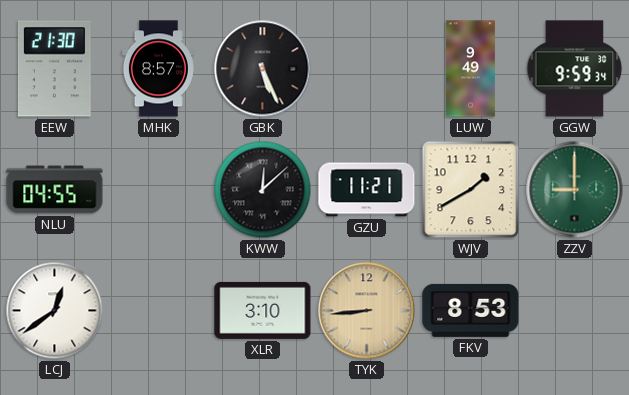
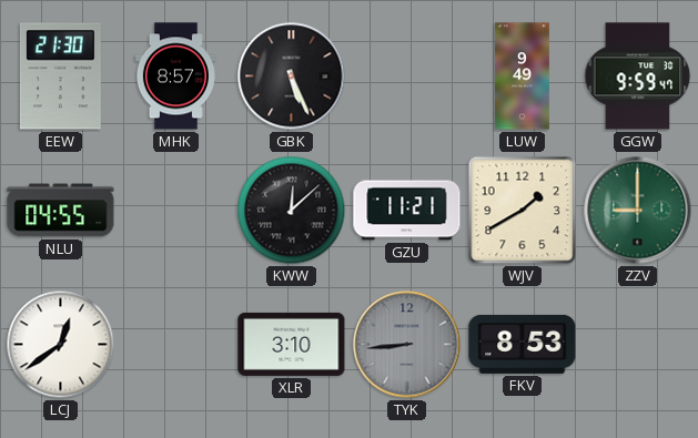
GGW: 9:59:34 -> 9:59:47
TYK dial: champagne -> grey
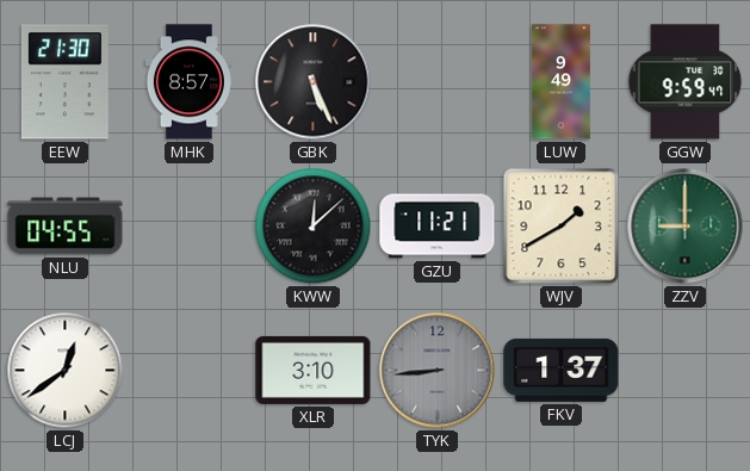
FKV: 8:53 -> 1:37
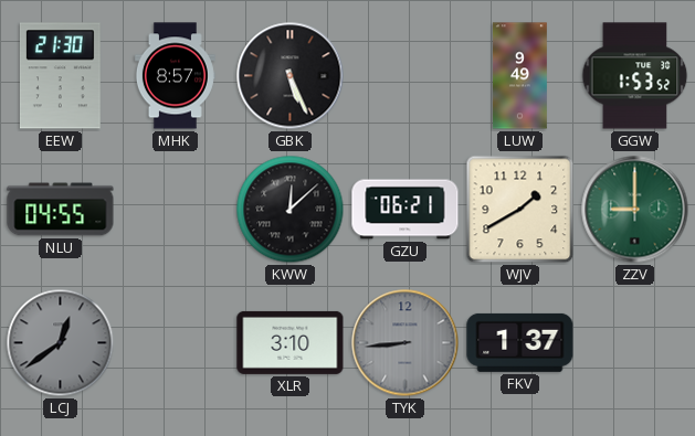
GGW: 9:59 -> 1:53
GZU: 11:21 -> 06:21
LCJ dial: white -> grey
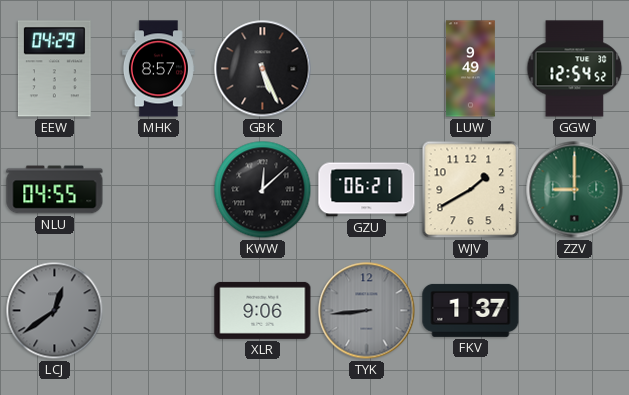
EEW: 21:30 -> 04:29
GGW: 1:53 -> 12:54
XLR: 3:10 -> 9:06
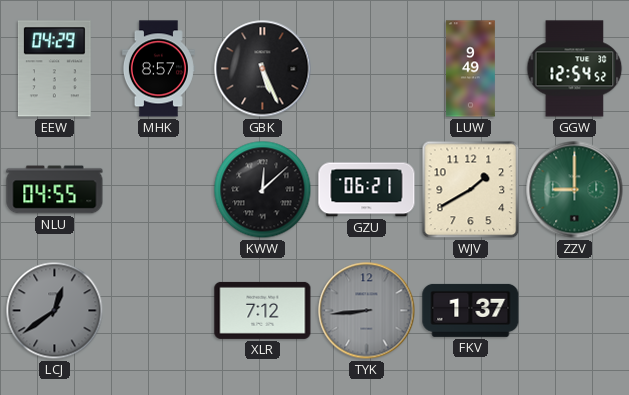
XLR: 9:06 -> 7:12
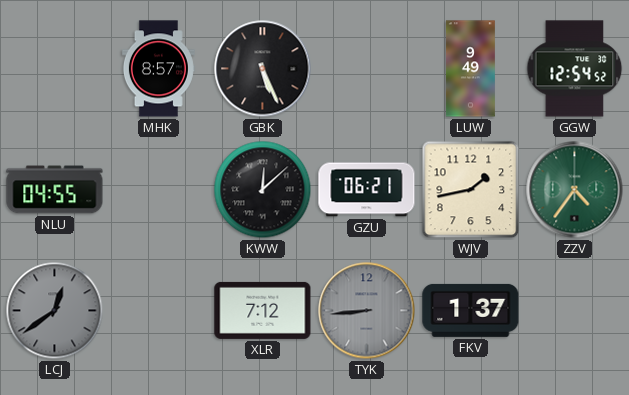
EEW: 04:29 -> none
WJV: 1:40 -> 1:43
ZZV: 9:00 -> 4:36
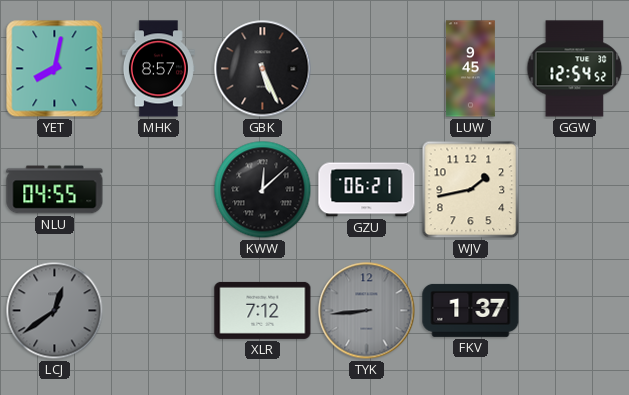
YET: none -> 8:02
LUW: 9:49 -> 9:45
ZZV: 4:36 -> none
